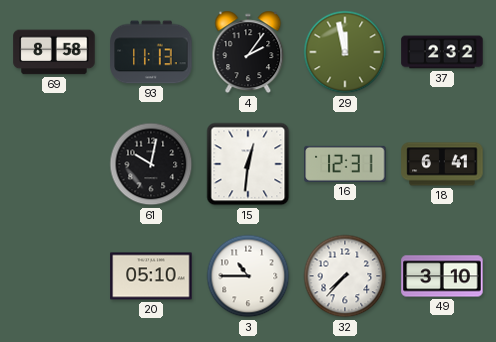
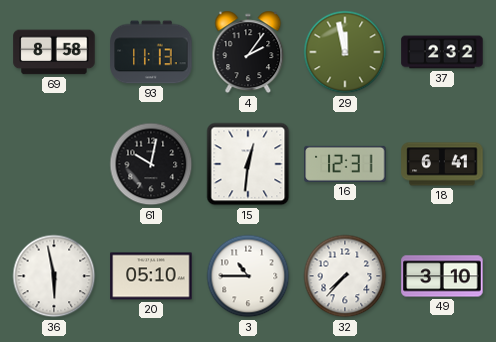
36: none -> 5:58
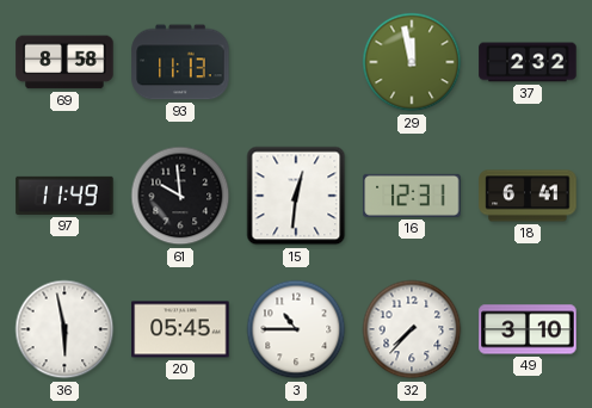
4: 2:06 -> none
97: none -> 11:49
61: 10:02 -> 9:59
20: 05:10 -> 05:45
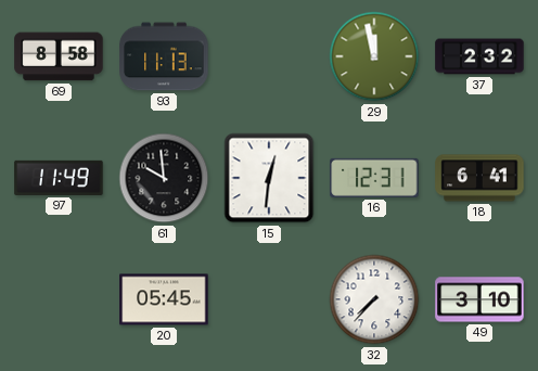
36: 5:58 -> none
3: 10:45 -> none
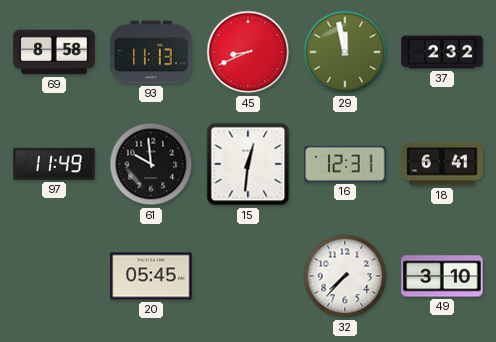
45: none -> 8:41
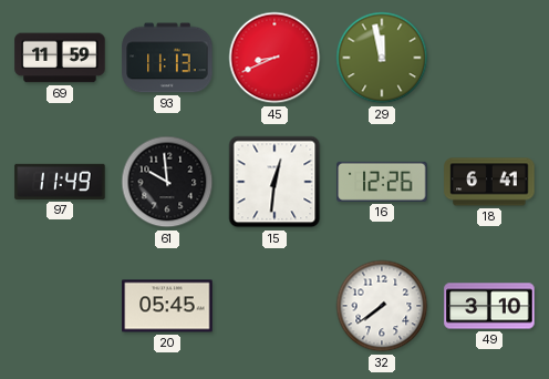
69: 8:58 -> 11:59
37: 2:32 -> none
16: 12:31 -> 12:26
32: 7:37 -> 7:39
